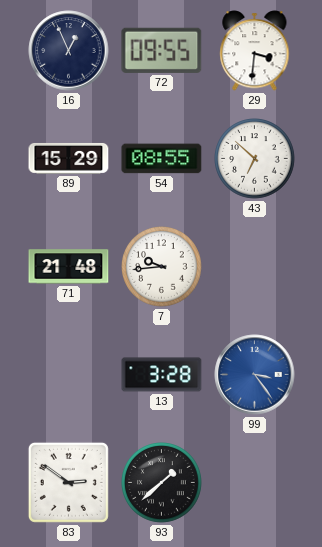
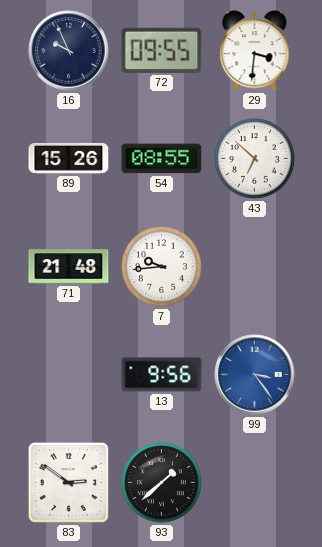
16: 12:56 -> 9:56
89: 15:29 -> 15:26
13: 3:28 -> 9:56
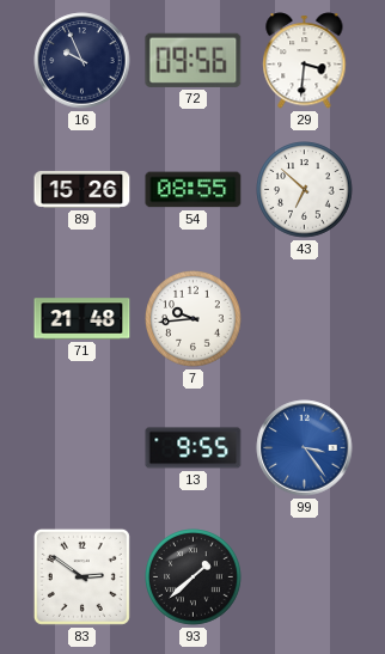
72: 09:55 -> 09:56
13: 9:56 -> 9:55
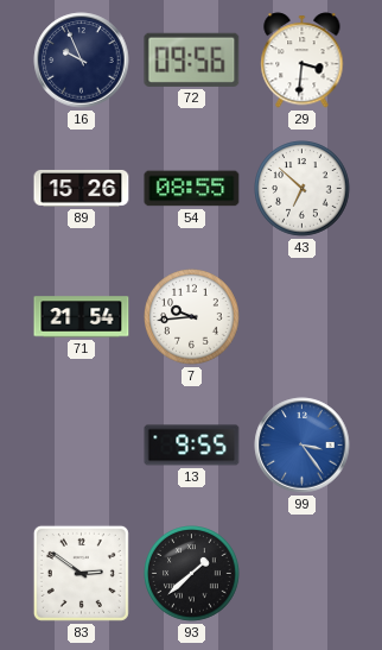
71: 21:48 -> 21:54
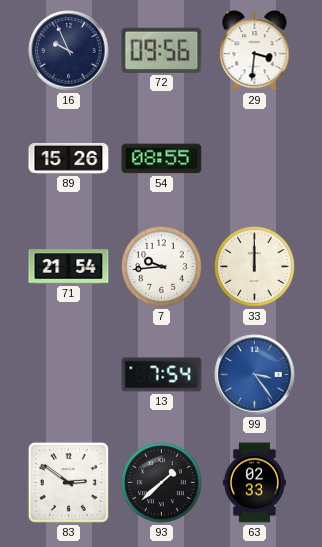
43: 6:52 -> none
33: none -> 12:00
13: 9:55 -> 7:54
63: none -> 02:33
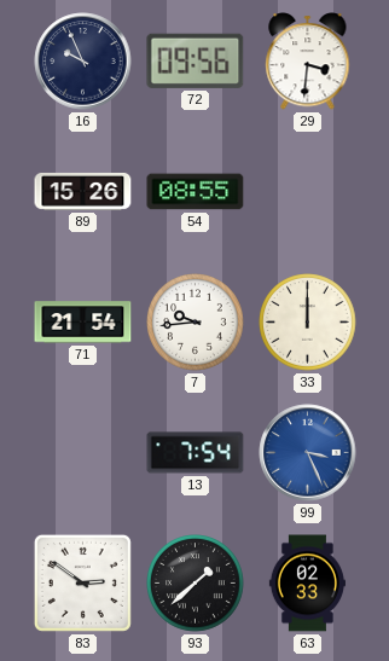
99: 3:24 -> 3:26
